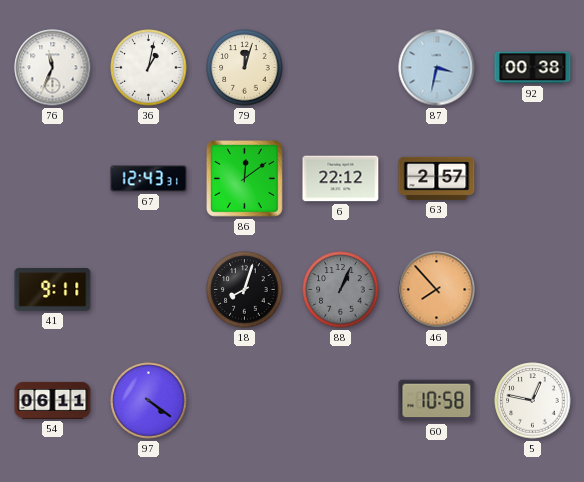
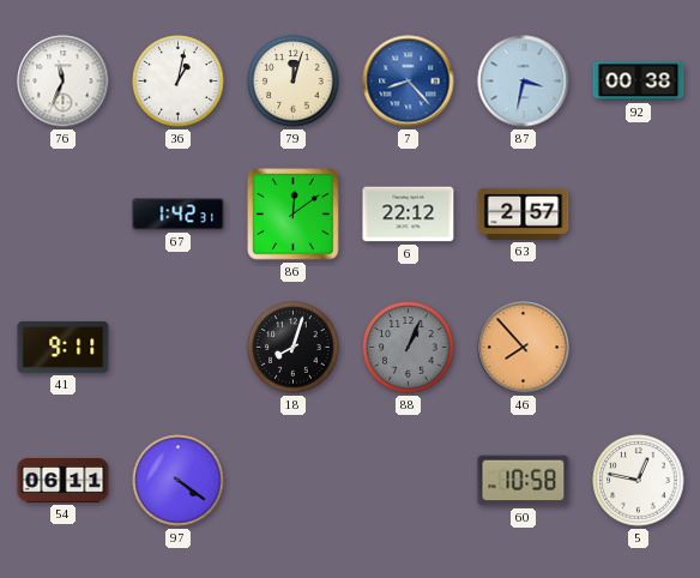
7: none -> 8:23
67: 12:43 -> 1:42
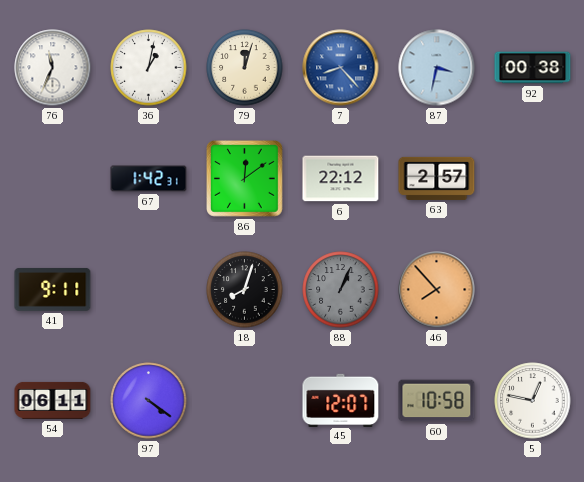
45: none -> 12:07
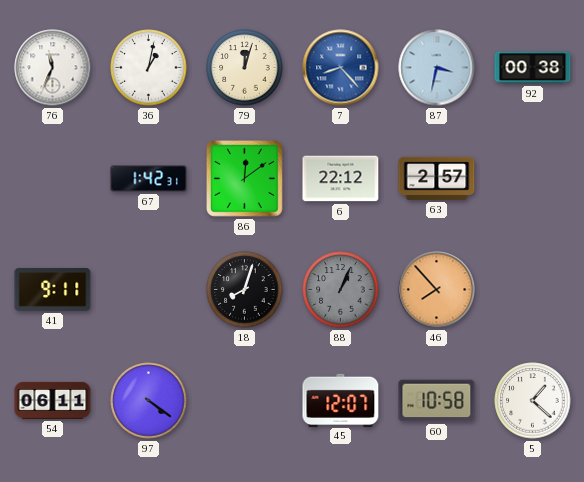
5: 12:47 -> 1:22
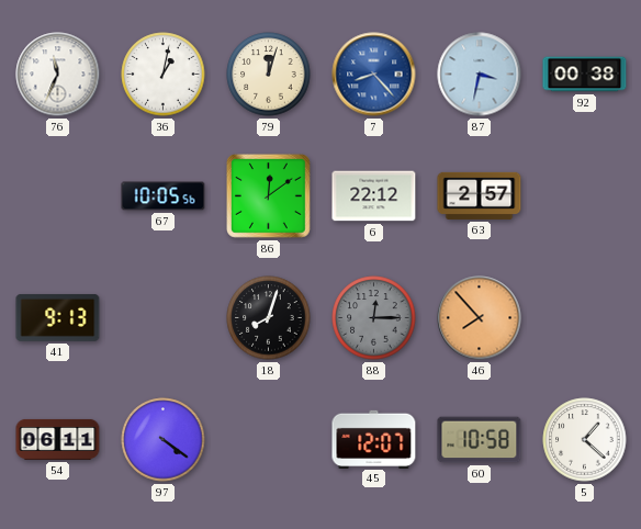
67: 1:42 -> 10:05
41: 9:11 -> 9:13
88: 1:04 -> 12:15
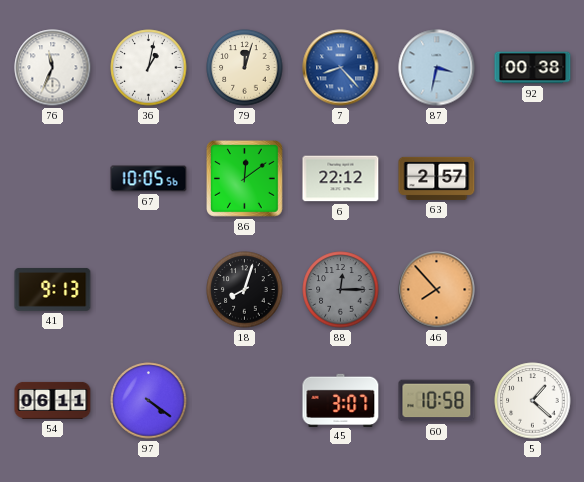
45: 12:07 -> 3:07
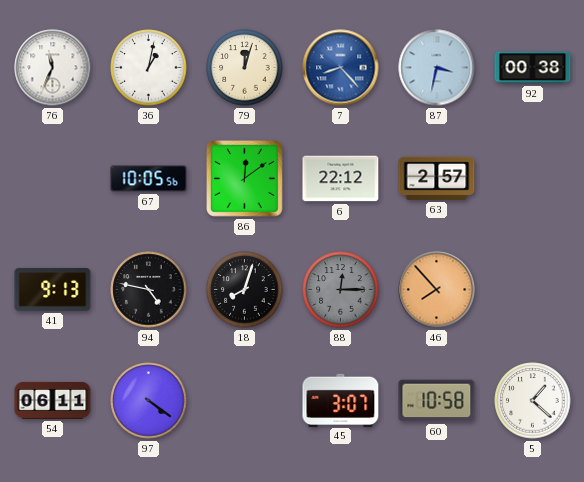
94: none -> 4:47
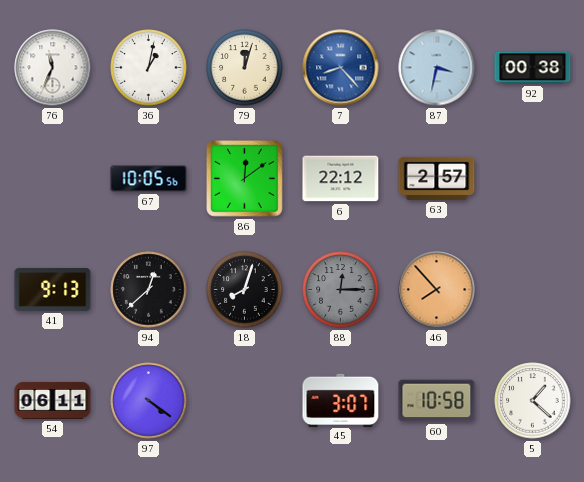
94: 4:47 -> 12:38
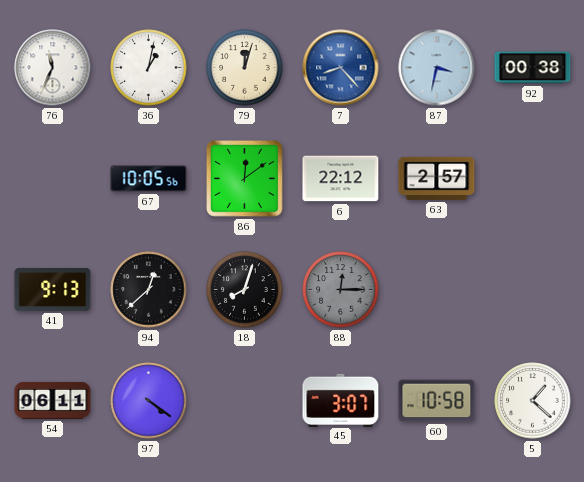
46: 7:53 -> none
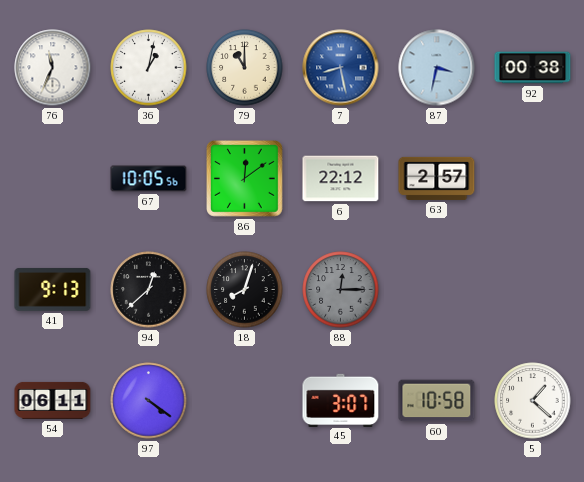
79: 12:03 -> 11:00
7: 8:23 -> 8:28
